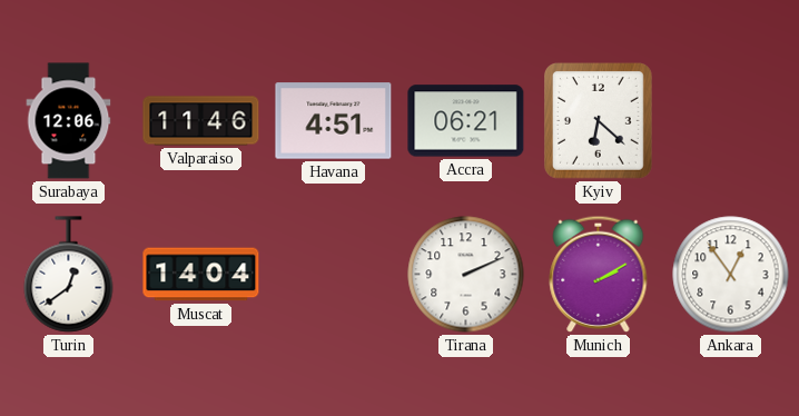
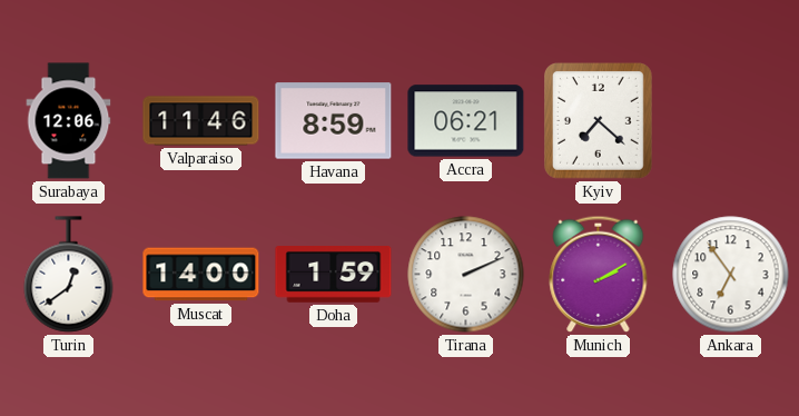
Havana: 4:51 -> 8:59
Kyiv: 6:22 -> 7:22
Muscat: 14:04 -> 14:00
Doha: none -> 1:59
Ankara: 12:54 -> 6:54
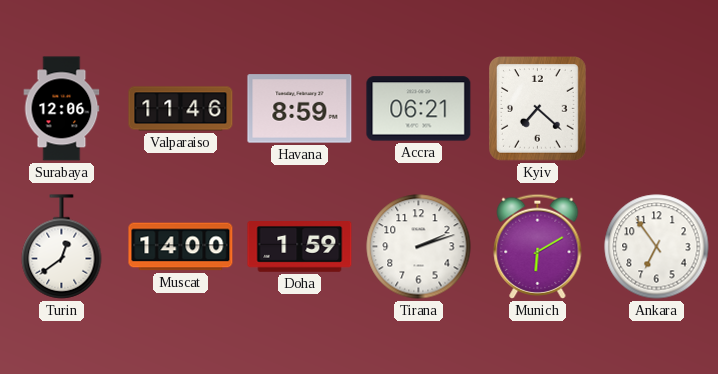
Tirana: 2:11 -> 2:12
Munich: 2:10 -> 6:10
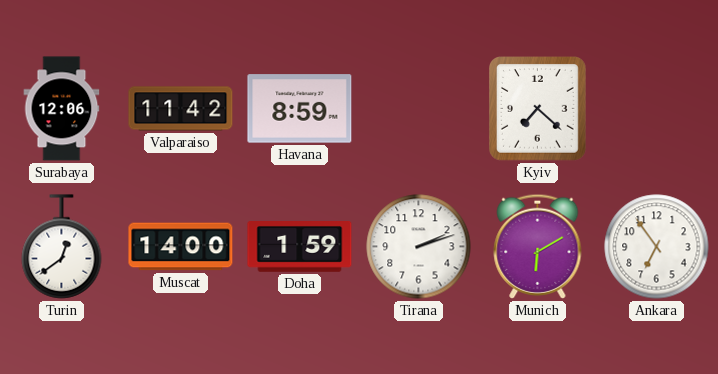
Valparaiso: 11:46 -> 11:42
Accra: 06:21 -> none
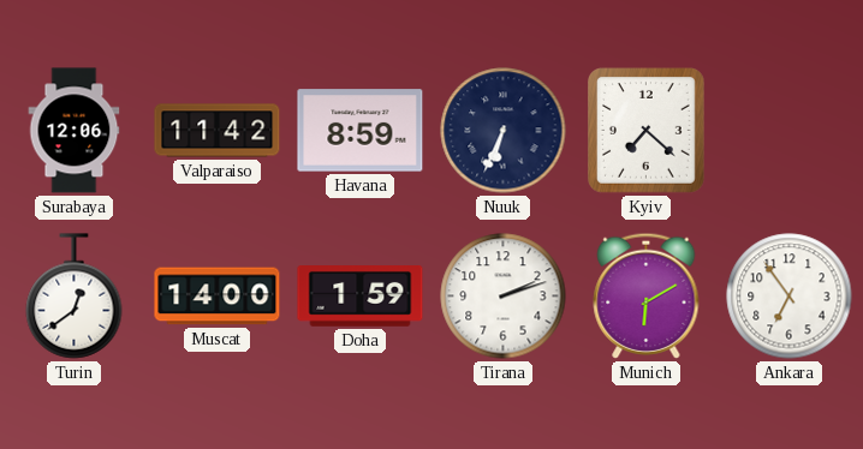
Nuuk: none -> 6:34
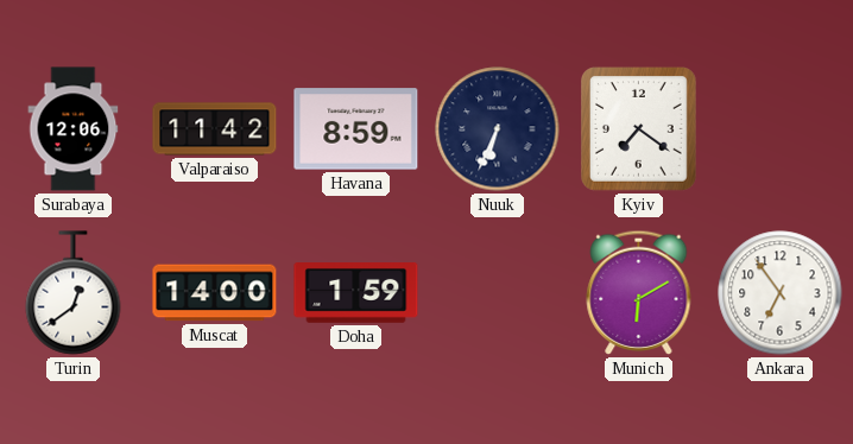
Kyiv: 7:22 -> 7:21
Tirana: 2:12 -> none
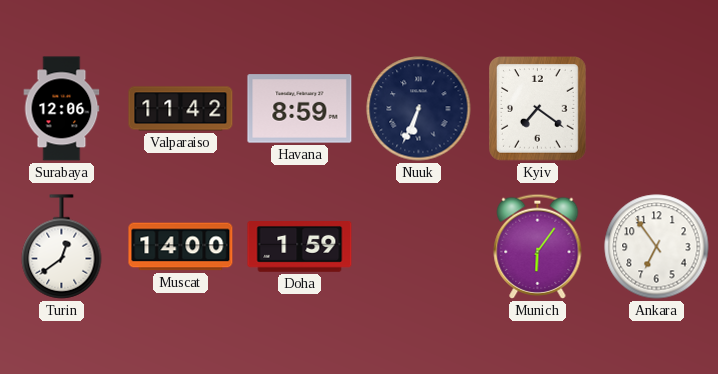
Munich: 6:10 -> 6:06
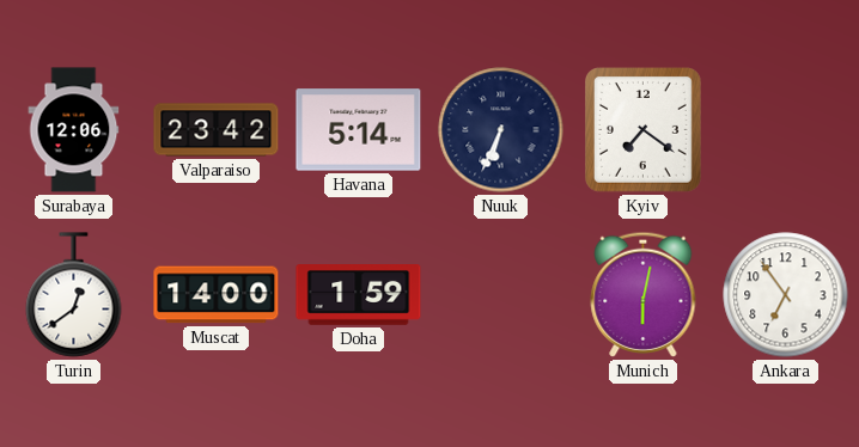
Valparaiso: 11:42 -> 23:42
Havana: 8:59 -> 5:14
Munich: 6:06 -> 6:02
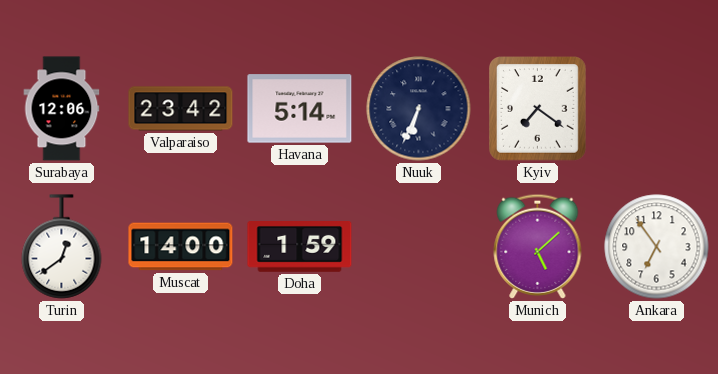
Munich: 6:02 -> 5:08
